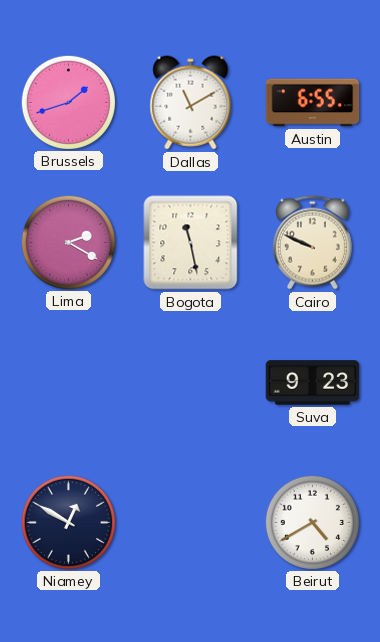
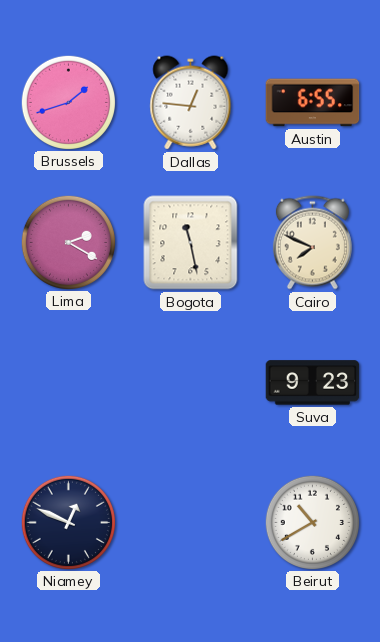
Dallas: 11:10 -> 12:46
Cairo: 9:49 -> 7:49
Niamey: 12:50 -> 12:49
Beirut: 4:40 -> 10:40
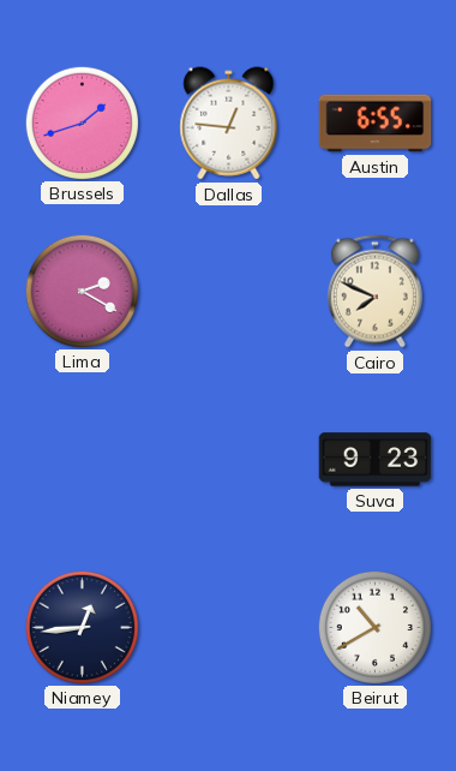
Bogota: 11:28 -> none
Niamey: 12:49 -> 12:44
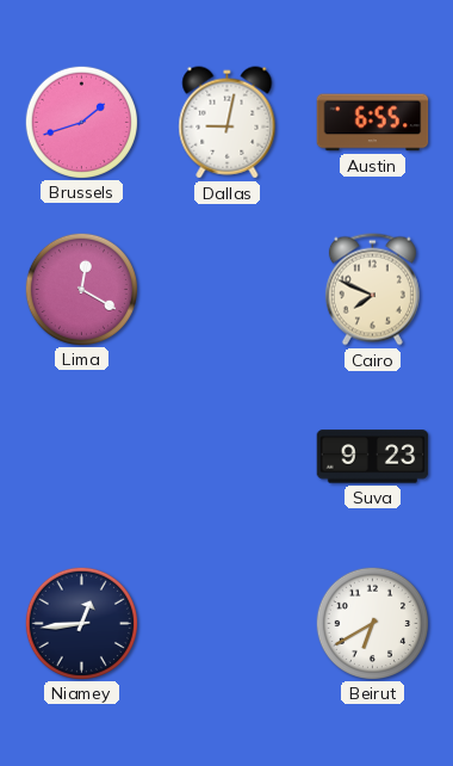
Dallas: 12:46 -> 9:02
Lima: 2:20 -> 12:20
Beirut: 10:40 -> 6:40
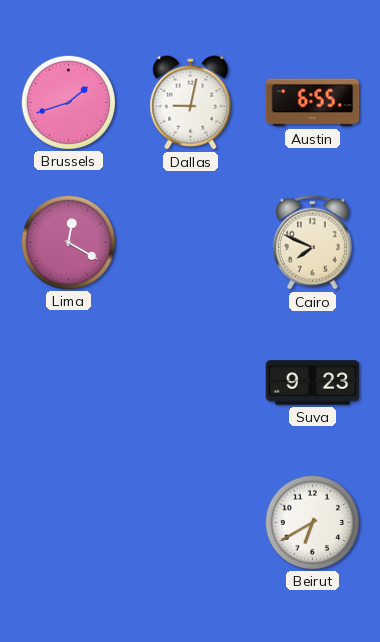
Niamey: 12:44 -> none
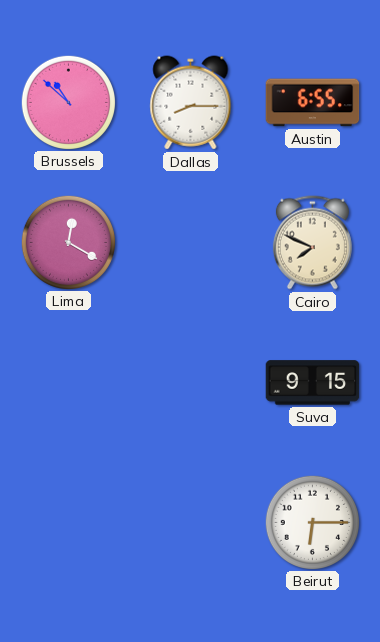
Brussels: 1:42 -> 10:52
Dallas: 9:02 -> 8:15
Suva: 9:23 -> 9:15
Beirut: 6:40 -> 6:15
